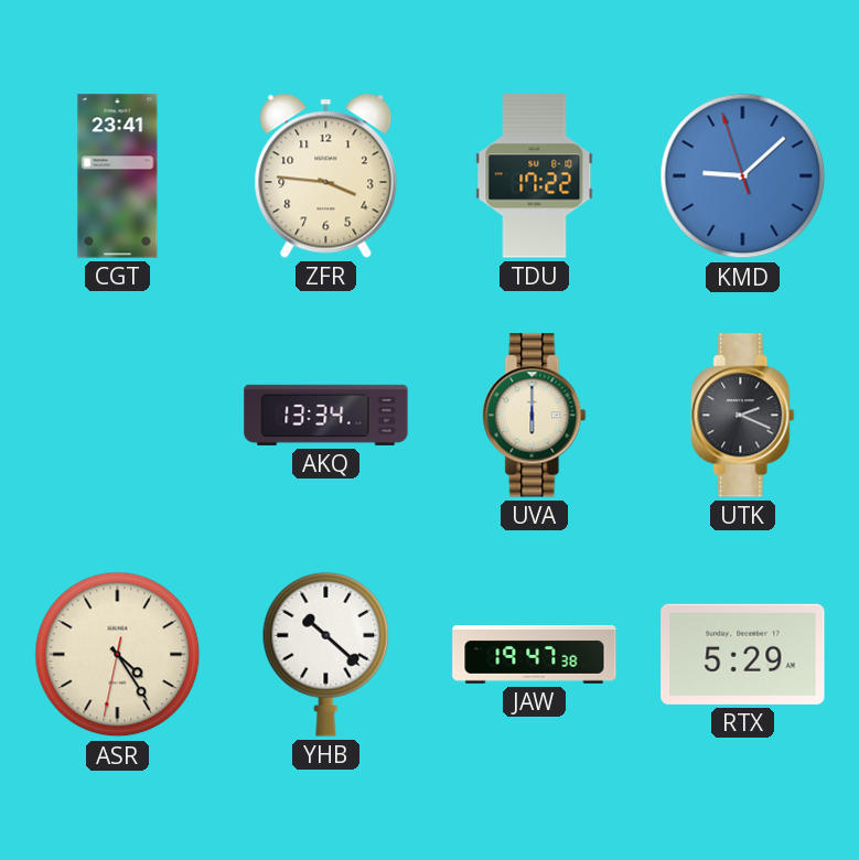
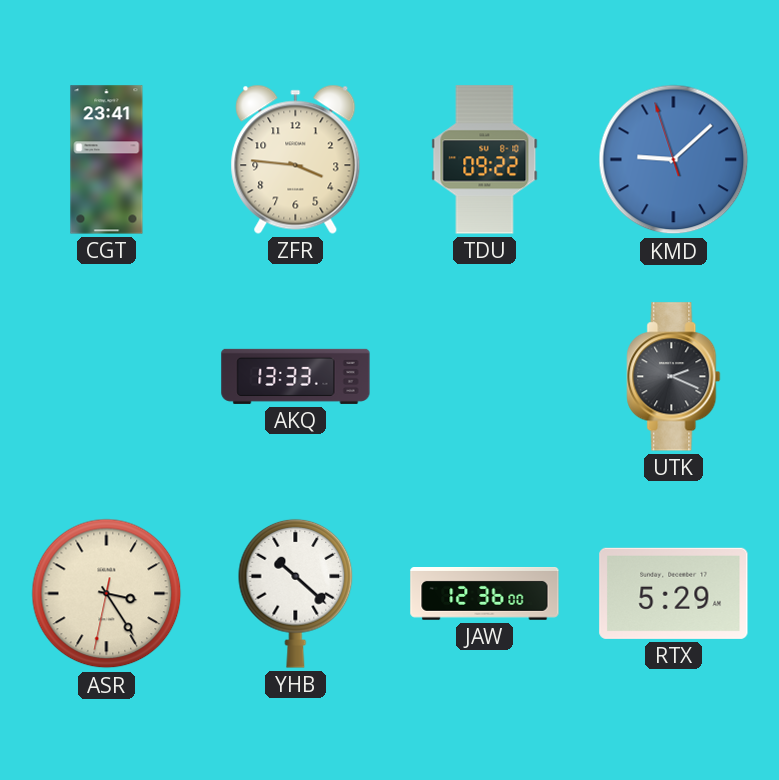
TDU: 17:22 -> 09:22
AKQ: 13:34 -> 13:33
UVA: 6:00 -> none
ASR: 4:24 -> 3:24
JAW: 19:47 -> 12:36
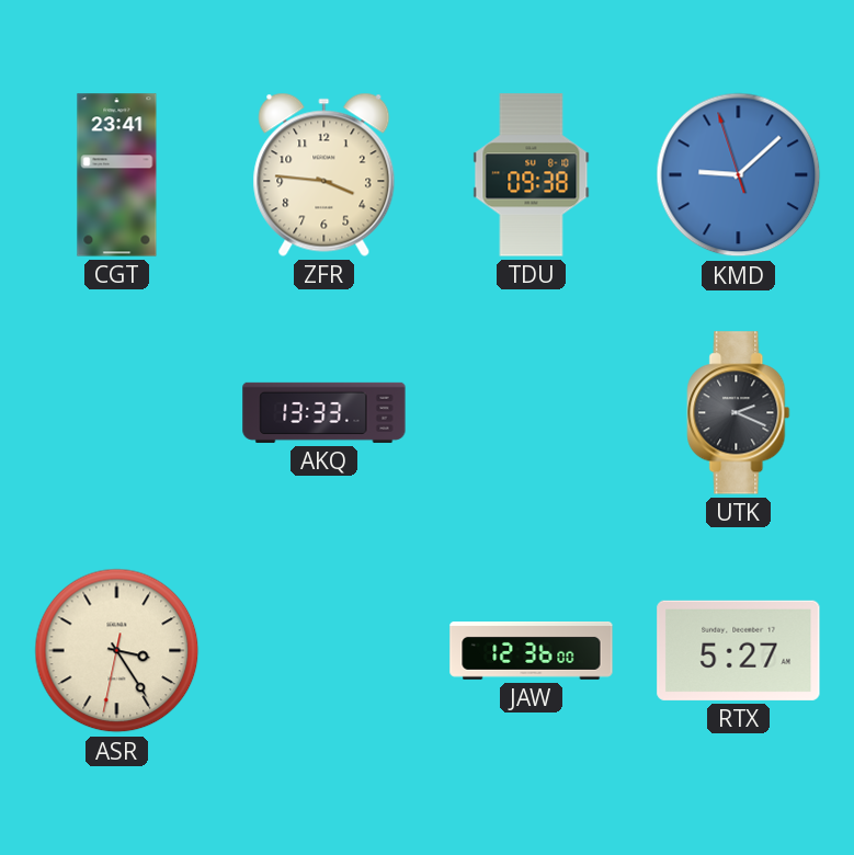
TDU: 09:22 -> 09:38
YHB: 10:22 -> none
RTX: 5:29 -> 5:27
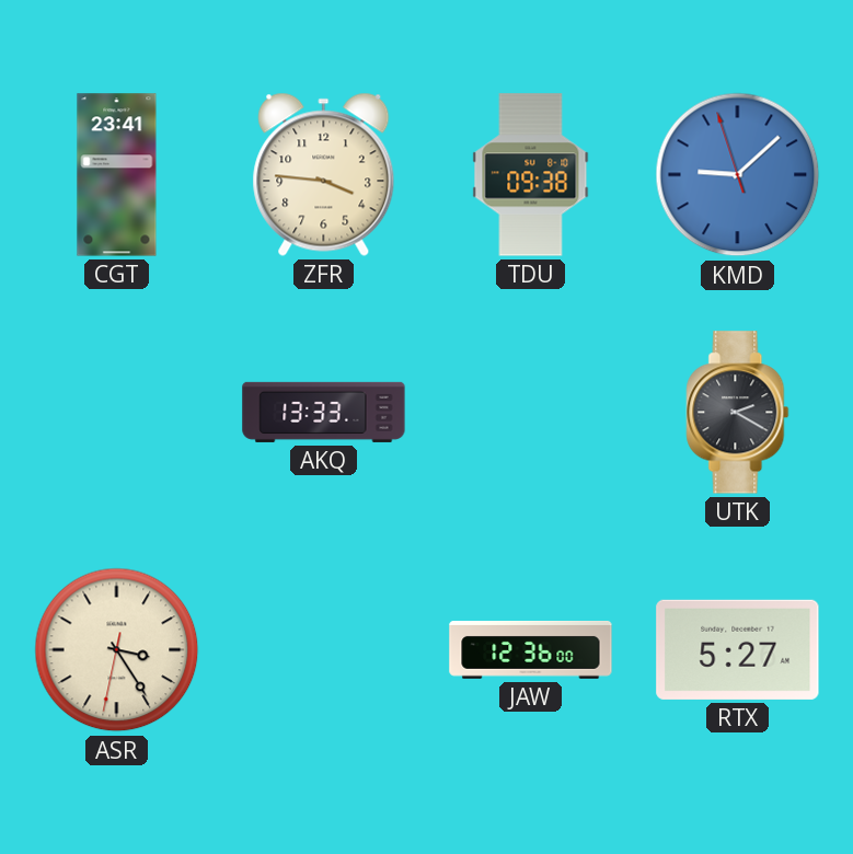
UTK: 2:19 -> 2:20
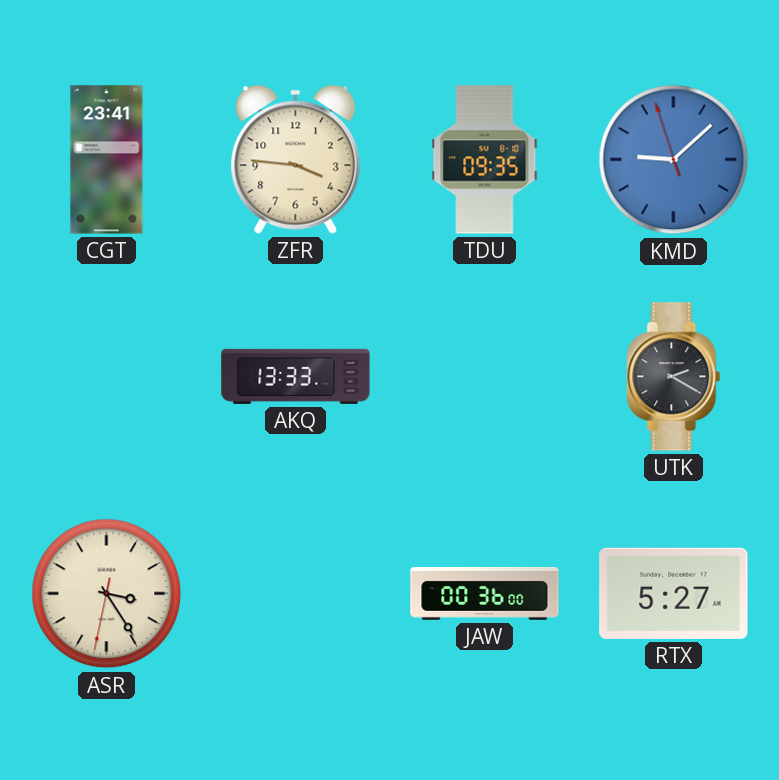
TDU: 09:38 -> 09:35
JAW: 12:36 -> 00:36
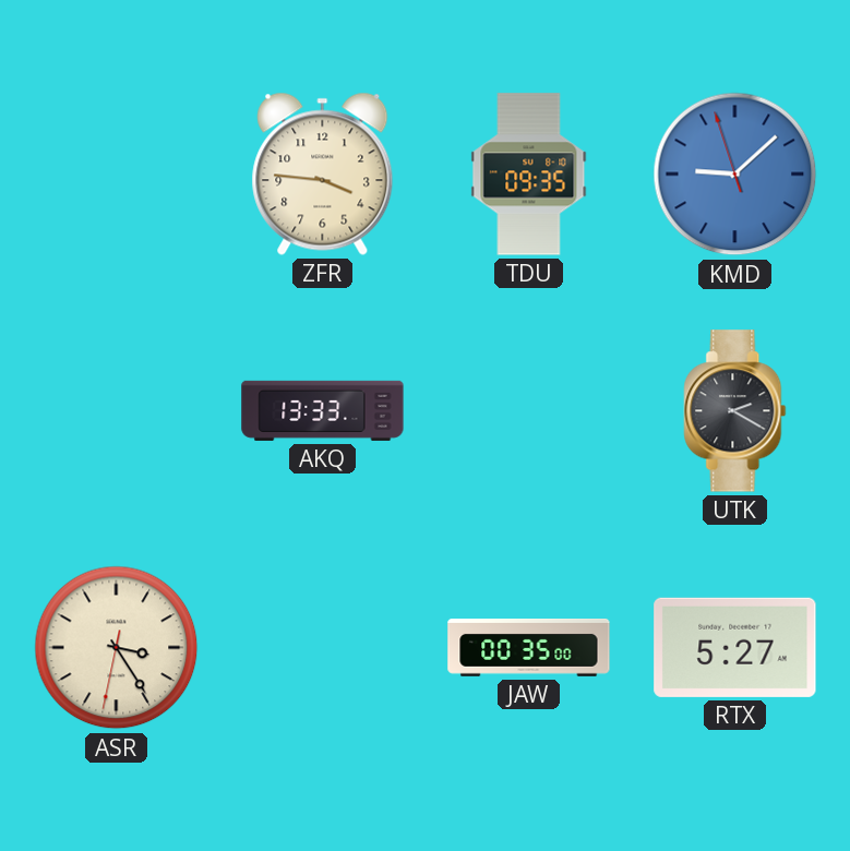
CGT: 23:41 -> none
JAW: 00:36 -> 00:35
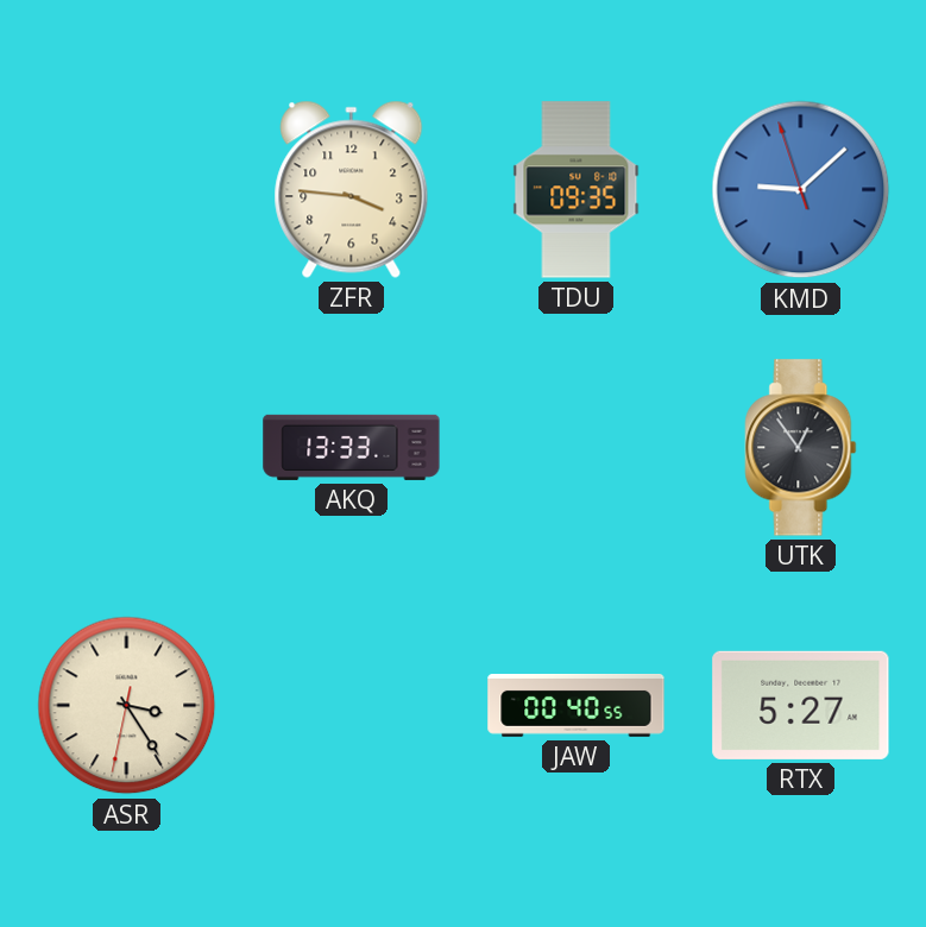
UTK: 2:20 -> 12:54
JAW: 00:35 -> 00:40
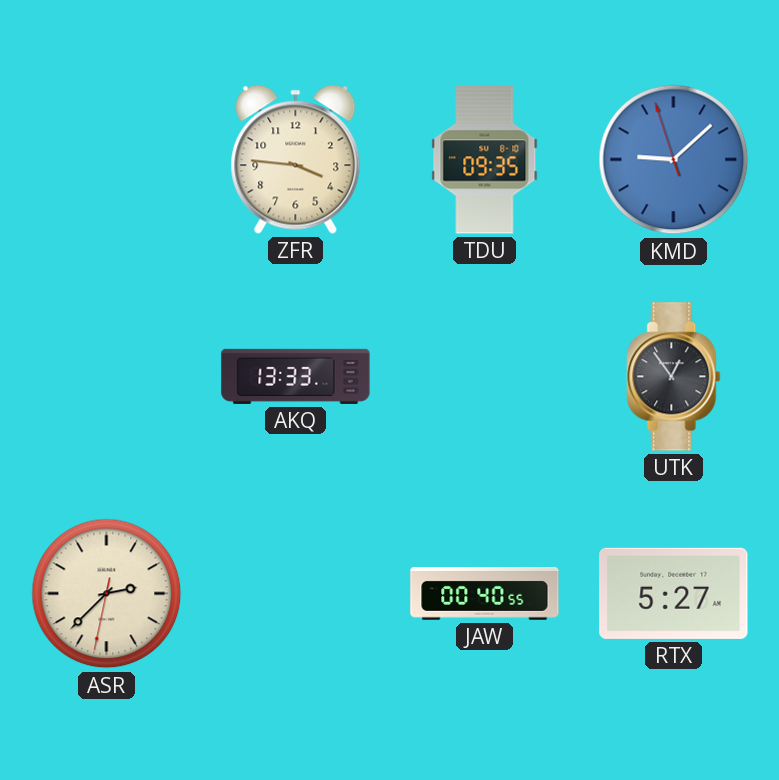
ASR: 3:24 -> 2:37
